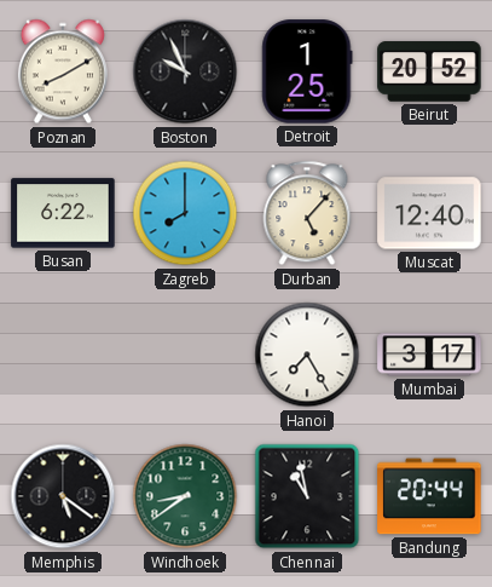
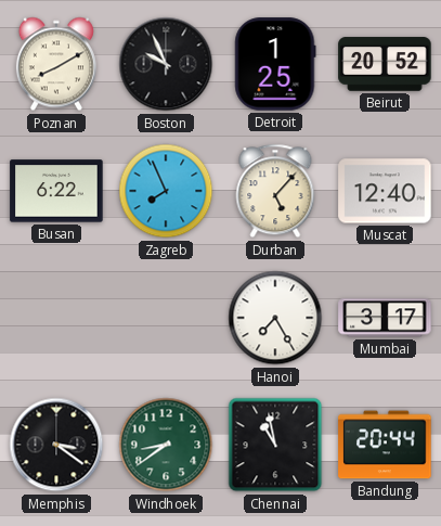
Zagreb: 8:00 -> 7:56
Memphis: 5:21 -> 3:21
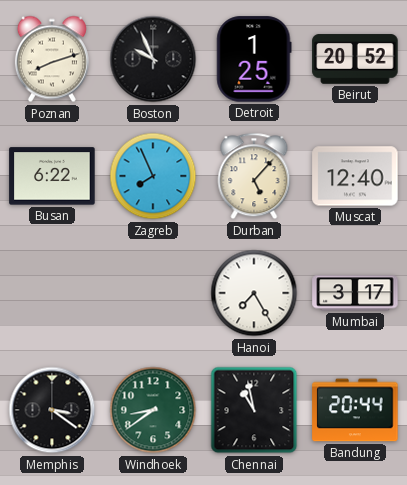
Poznan: 8:10 -> 8:12
